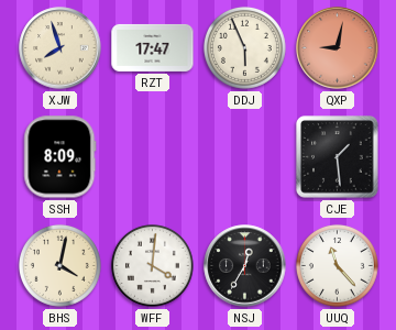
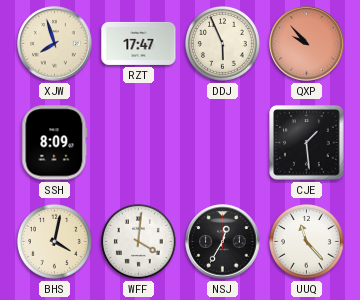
QXP: 9:02 -> 9:53
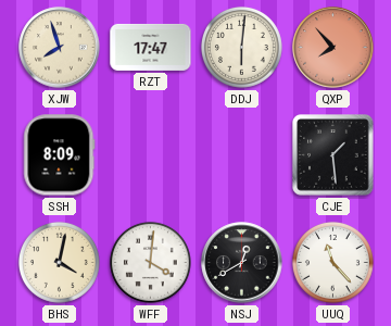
DDJ: 5:56 -> 6:01
QXP: 9:53 -> 7:53
NSJ: 12:35 -> 12:40
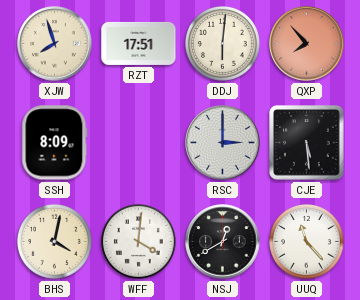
RZT: 17:47 -> 17:51
RSC: none -> 3:00
CJE: 1:29 -> 5:29
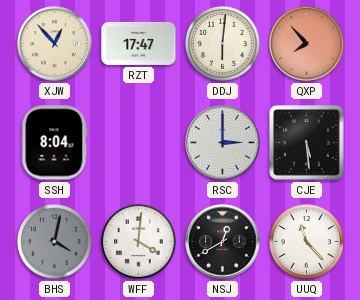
XJW: 7:57 -> 12:53
RZT: 17:51 -> 17:47
SSH: 8:09 -> 8:04
BHS dial: cream -> grey
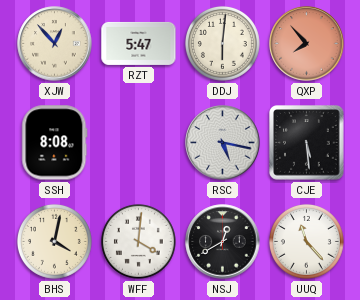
RZT: 17:47 -> 5:47
SSH: 8:04 -> 8:08
RSC: 3:00 -> 5:17
BHS dial: grey -> cream
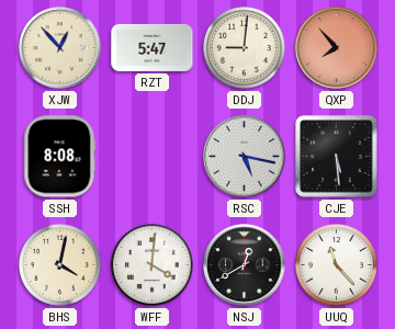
DDJ: 6:01 -> 9:01
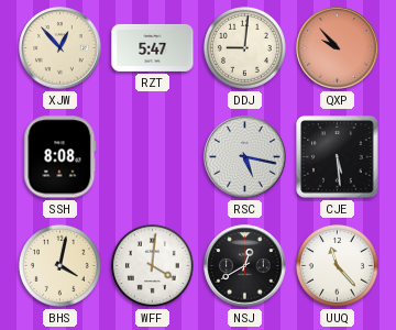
QXP: 7:53 -> 9:53
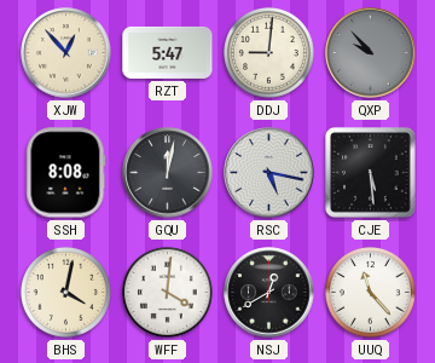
QXP dial: salmon -> grey
GQU: none -> 12:02
